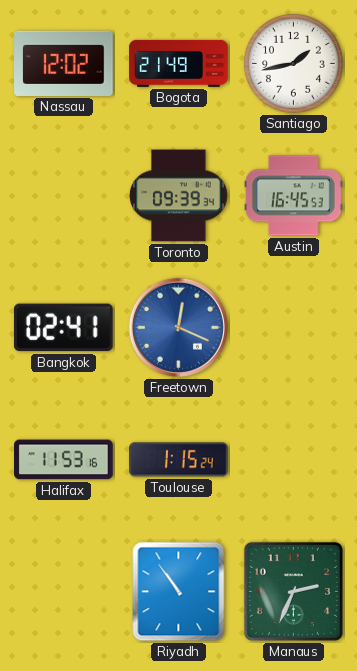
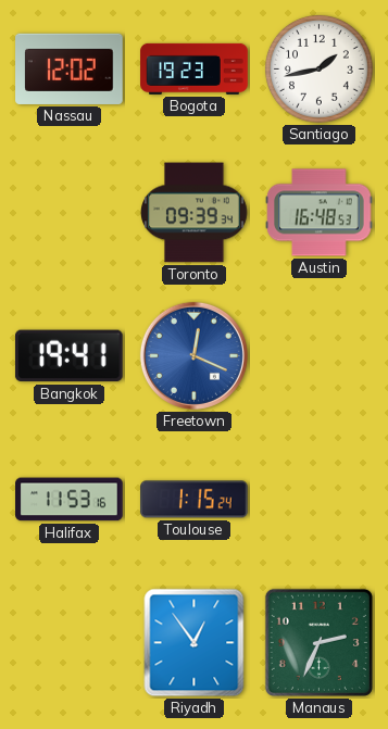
Bogota: 21:49 -> 19:23
Austin: 16:45 -> 16:48
Bangkok: 02:41 -> 19:41
Riyadh: 10:54 -> 12:54
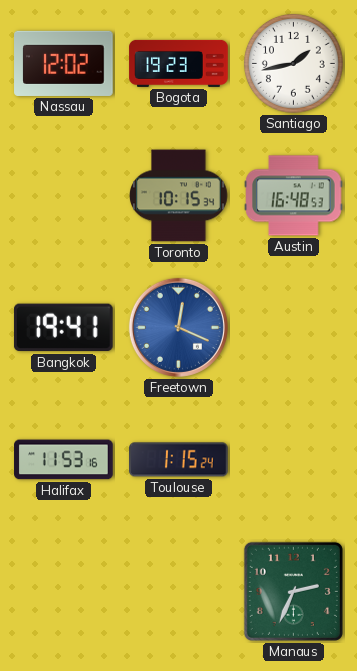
Toronto: 09:39 -> 10:15
Riyadh: 12:54 -> none
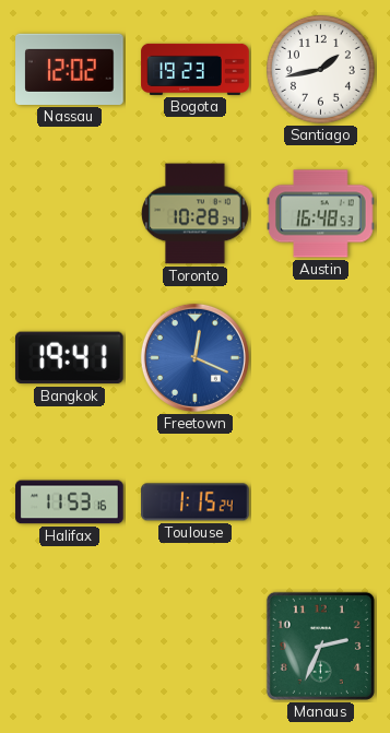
Toronto: 10:15 -> 10:28
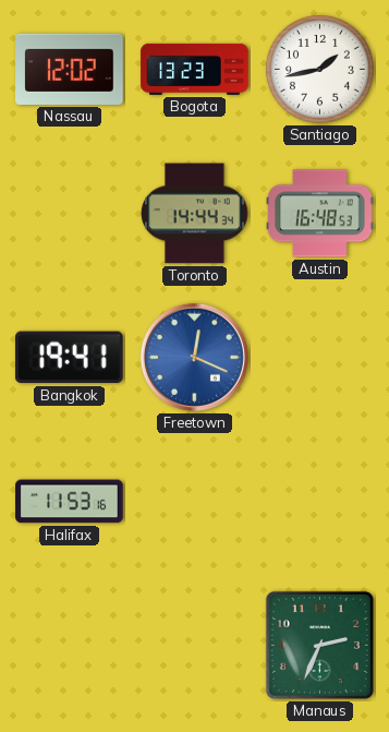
Bogota: 19:23 -> 13:23
Toronto: 10:28 -> 14:44
Toulouse: 1:15 -> none
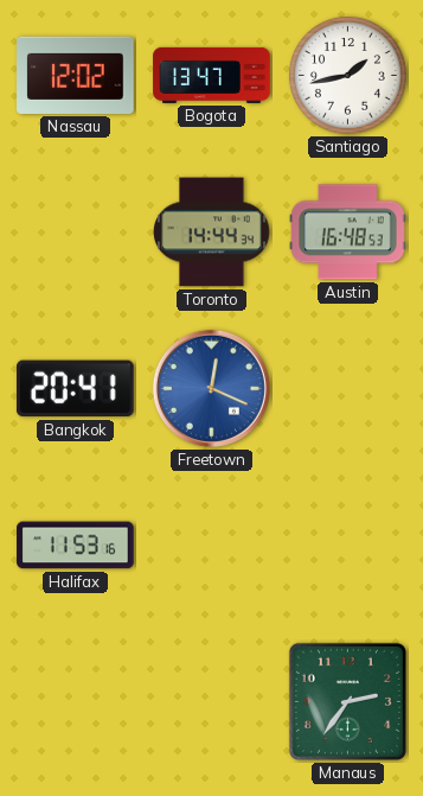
Bogota: 13:23 -> 13:47
Bangkok: 19:41 -> 20:41
Manaus: 2:34 -> 2:36
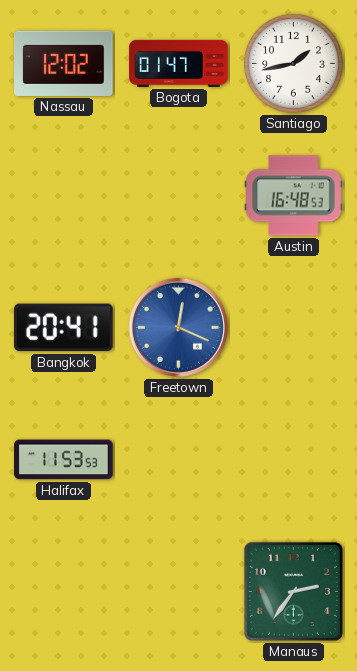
Bogota: 13:47 -> 01:47
Toronto: 14:44 -> none
Halifax: 11:53:16 -> 11:53:53
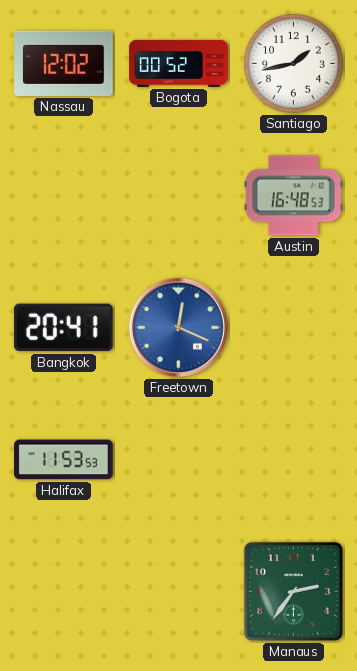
Bogota: 01:47 -> 00:52
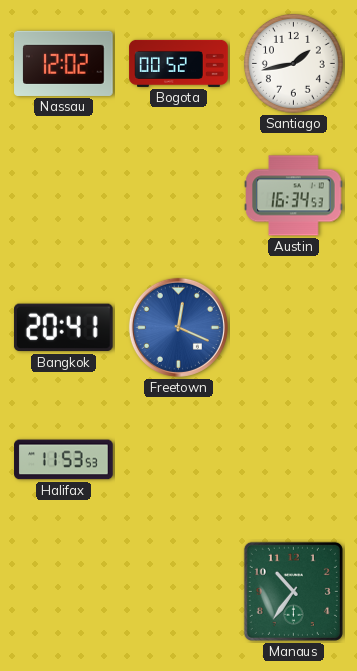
Austin: 16:48 -> 16:34
Manaus: 2:36 -> 10:36
